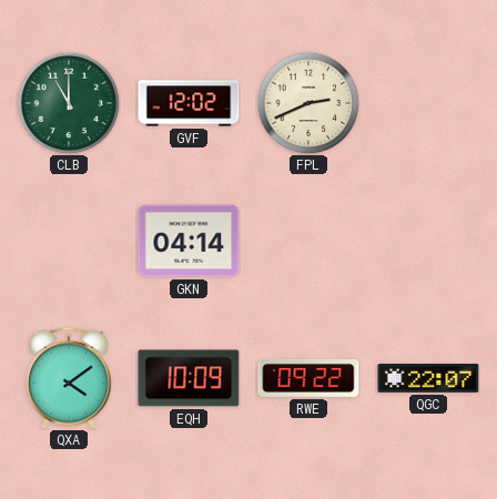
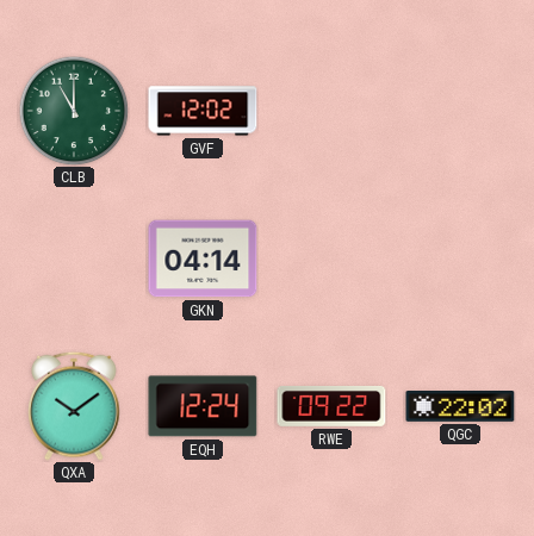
FPL: 2:41 -> none
QXA: 4:09 -> 10:09
EQH: 10:09 -> 12:24
QGC: 22:07 -> 22:02
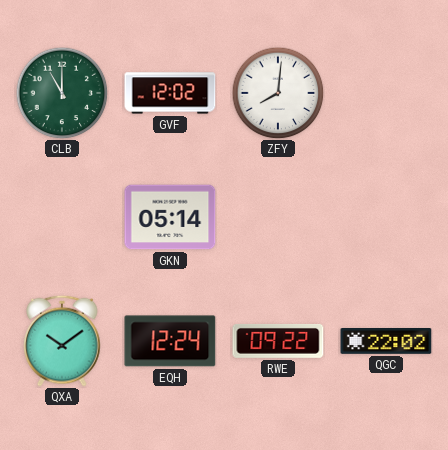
ZFY: none -> 8:01
GKN: 04:14 -> 05:14
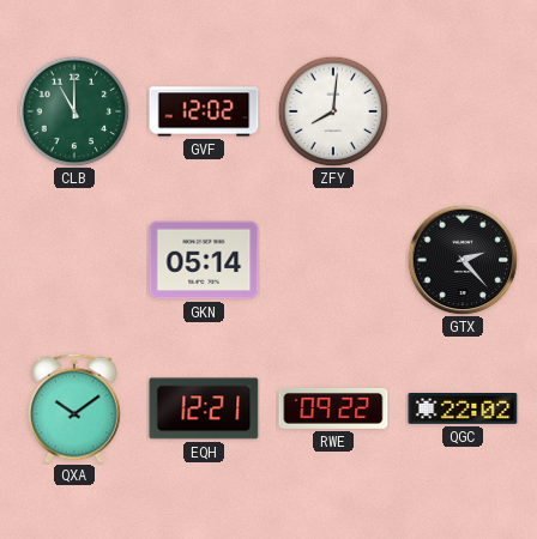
GTX: none -> 2:23
EQH: 12:24 -> 12:21
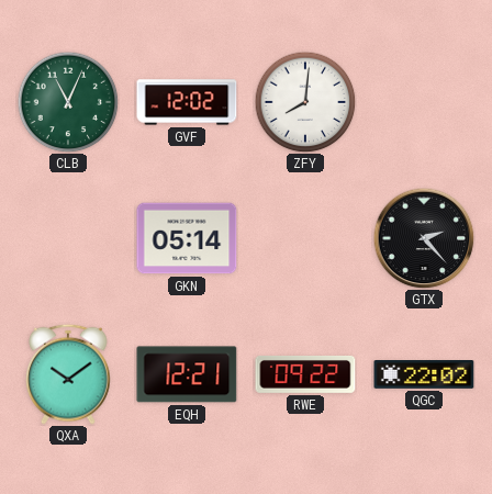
CLB: 11:00 -> 11:04
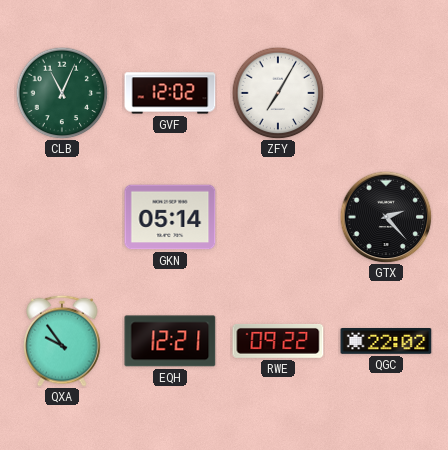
ZFY: 8:01 -> 7:05
QXA: 10:09 -> 9:54
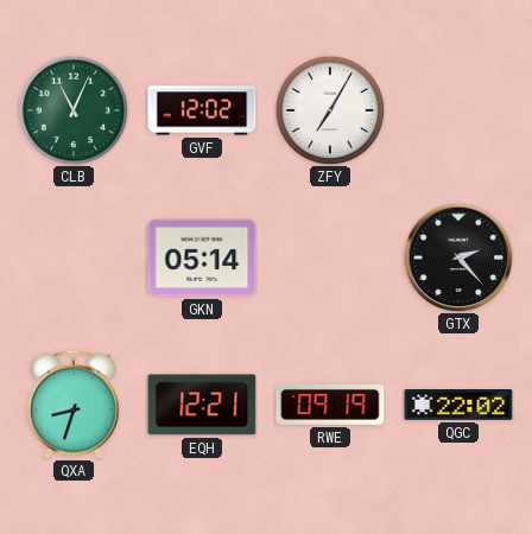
QXA: 9:54 -> 8:33
RWE: 09:22 -> 09:19
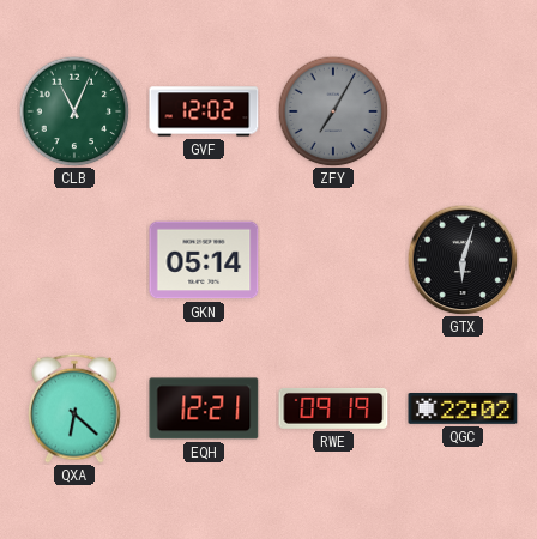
ZFY dial: white -> grey
GTX: 2:23 -> 6:03
QXA: 8:33 -> 6:22
